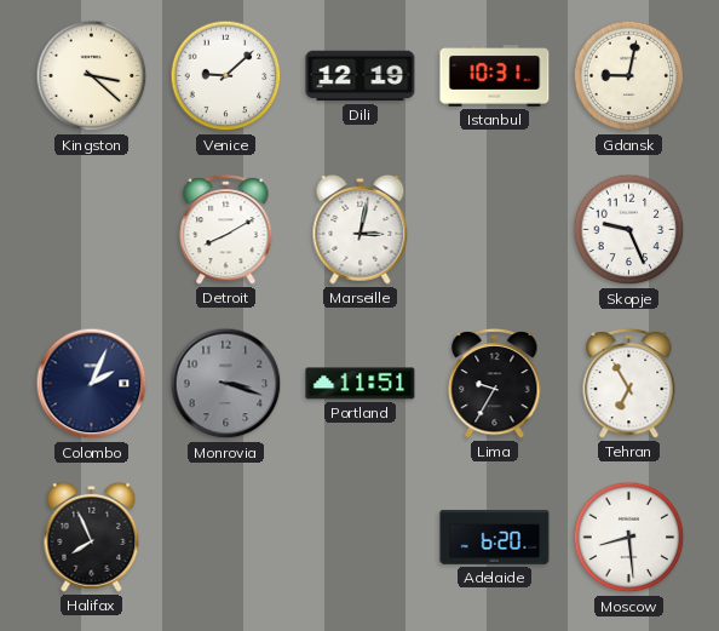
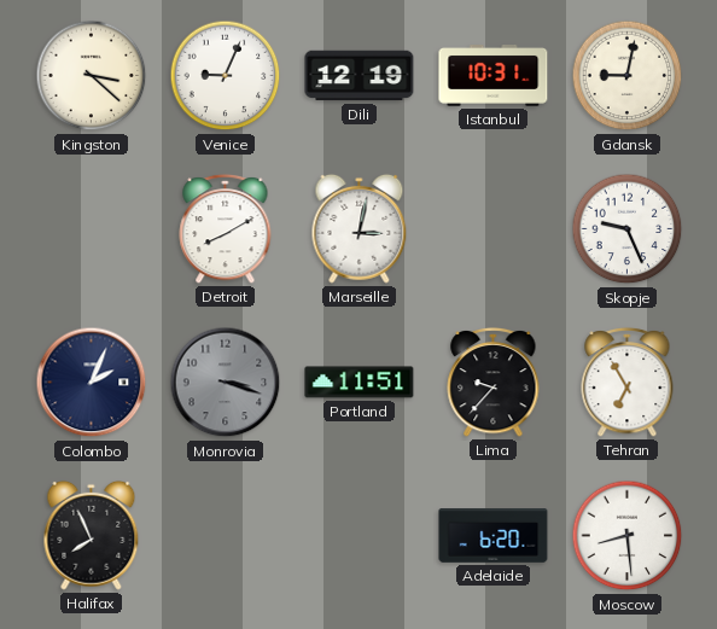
Venice: 9:08 -> 9:04
Lima: 9:35 -> 9:37
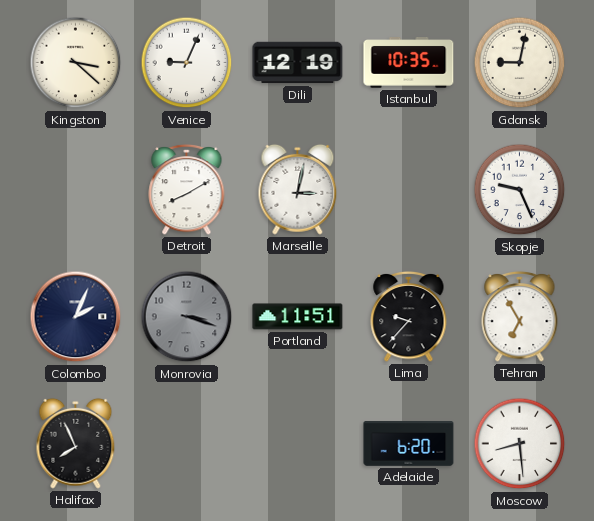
Istanbul: 10:31 -> 10:35
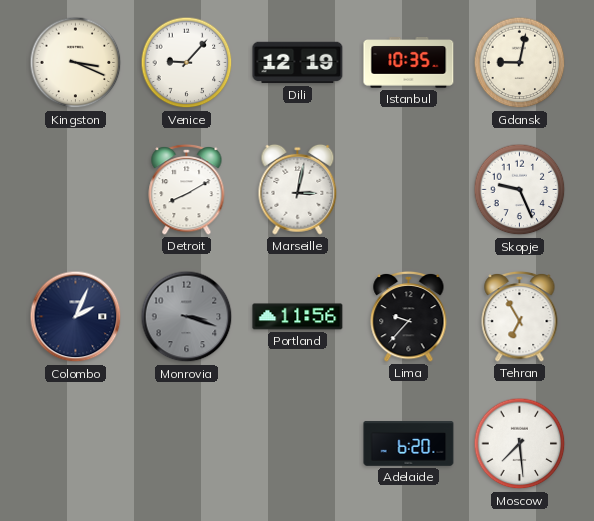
Kingston: 3:22 -> 3:19
Venice: 9:04 -> 9:07
Portland: 11:51 -> 11:56
Halifax: 7:56 -> none
Moscow: 8:29 -> 7:29
